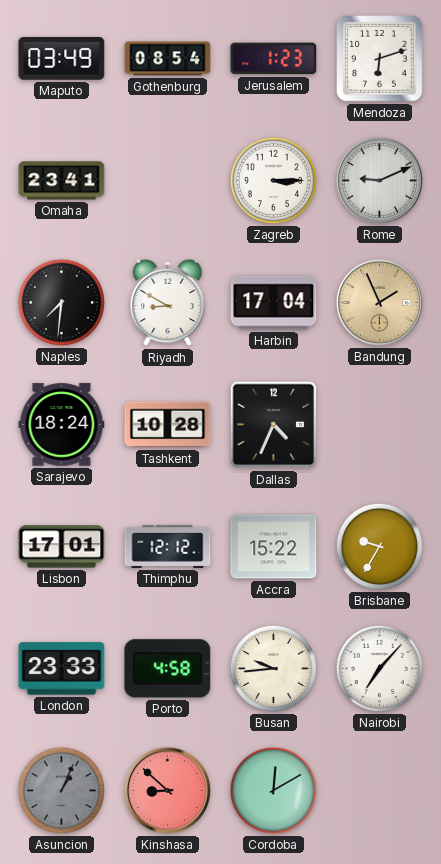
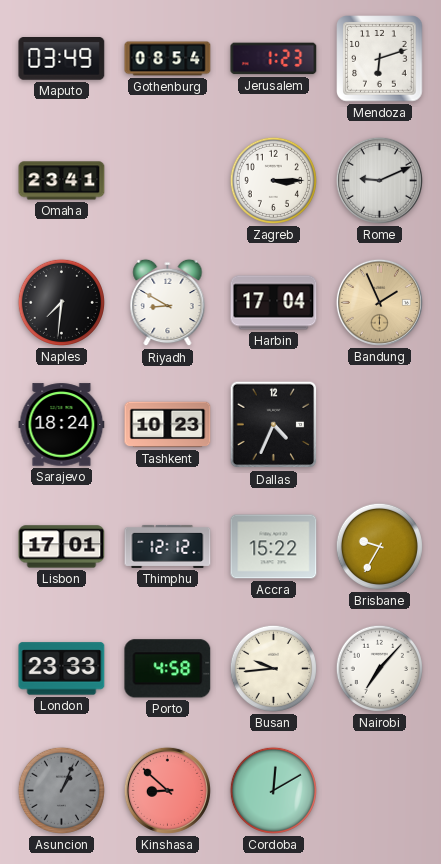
Tashkent: 10:28 -> 10:23
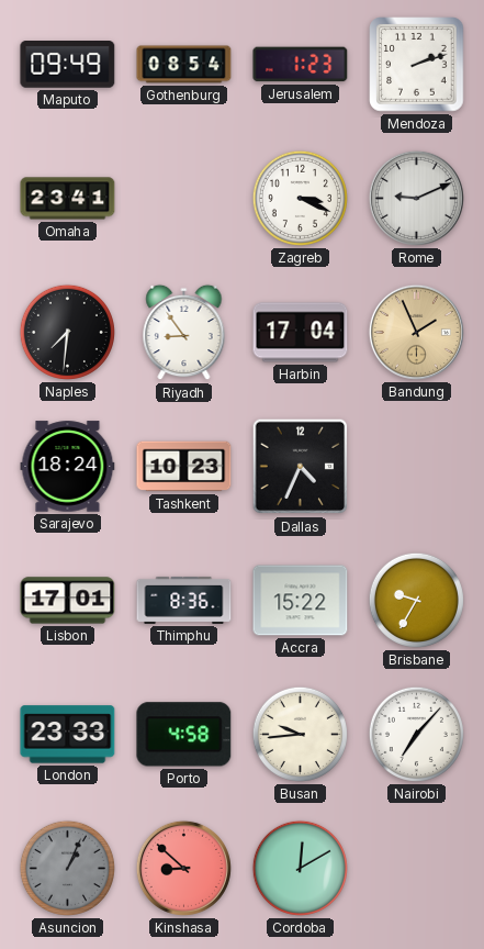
Maputo: 03:49 -> 09:49
Mendoza: 6:12 -> 2:12
Zagreb: 3:15 -> 3:19
Riyadh: 8:50 -> 8:54
Thimphu: 12:12 -> 8:36
